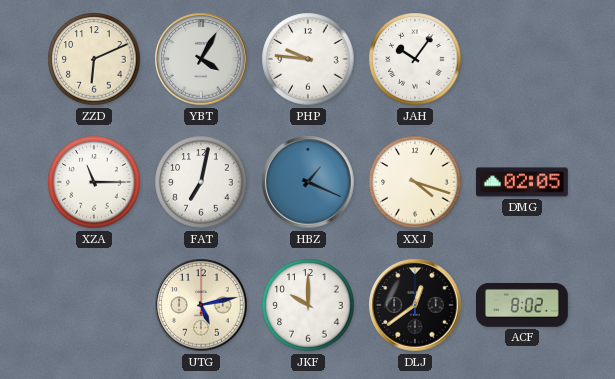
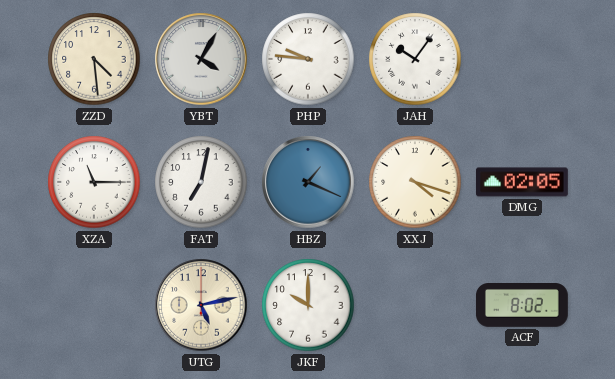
ZZD: 6:11 -> 4:29
DLJ: 12:39 -> none
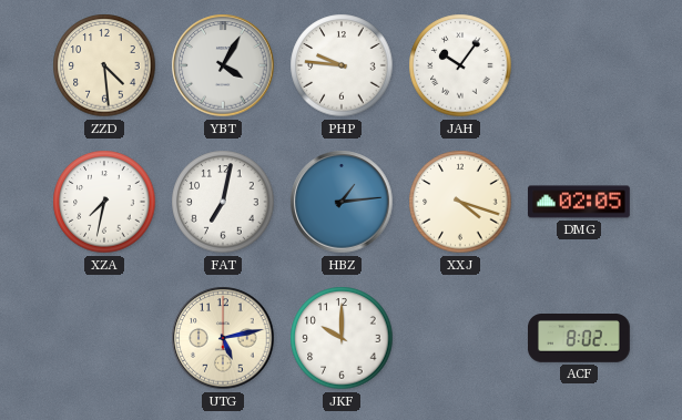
XZA: 11:15 -> 7:32
HBZ: 1:19 -> 1:14
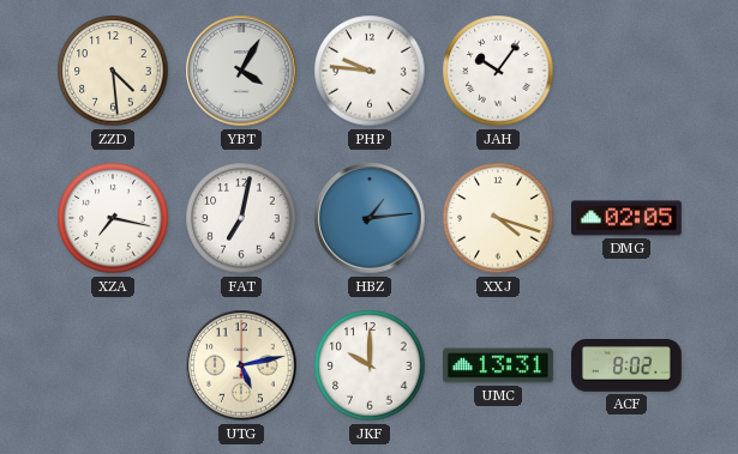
XZA: 7:32 -> 7:17
UMC: none -> 13:31
